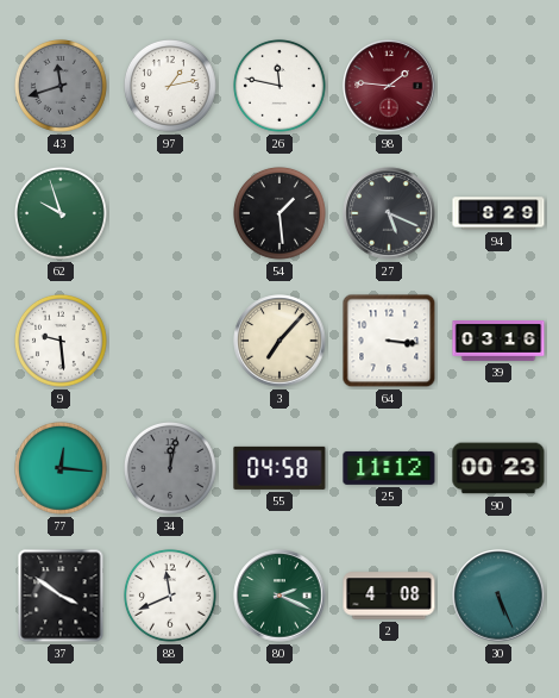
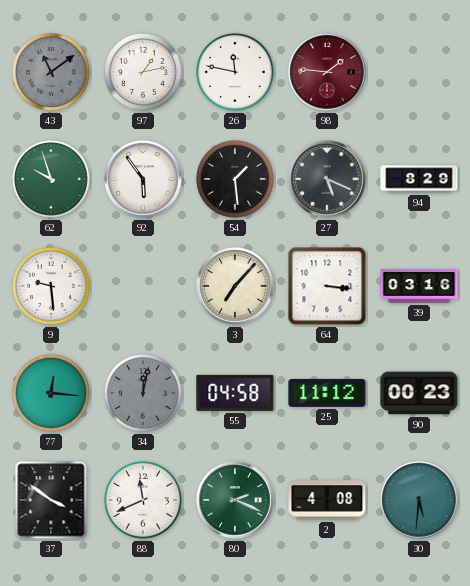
43: 11:42 -> 11:09
92: none -> 5:54
30: 5:26 -> 5:31
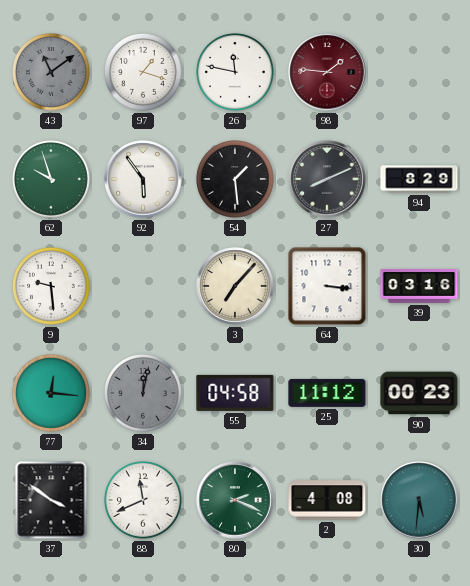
97: 1:13 -> 1:18
27: 5:19 -> 8:11
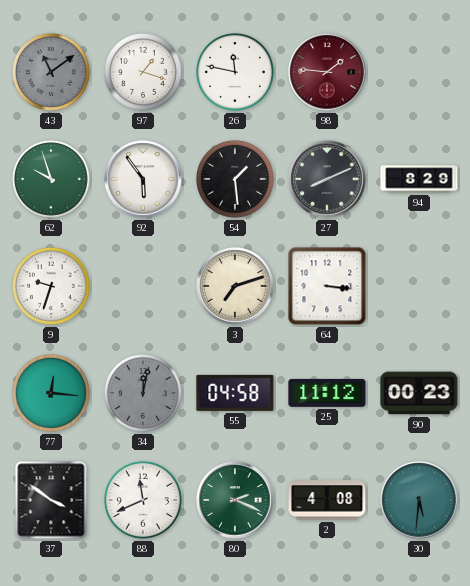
9: 9:29 -> 9:33
3: 7:07 -> 7:12
39: 03:16 -> none
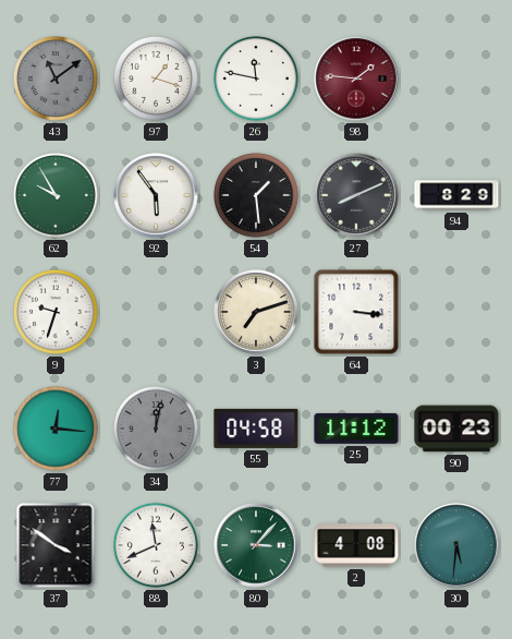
62: 9:57 -> 9:55
80: 2:19 -> 3:07
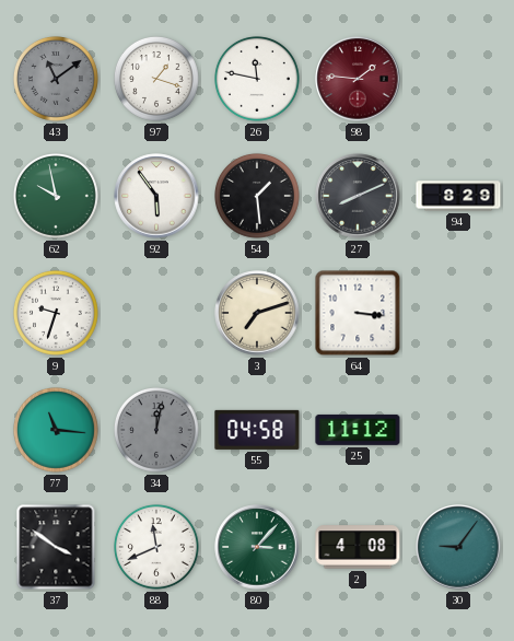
62: 9:55 -> 9:58
77: 12:16 -> 11:16
90: 00:23 -> none
30: 5:31 -> 9:06
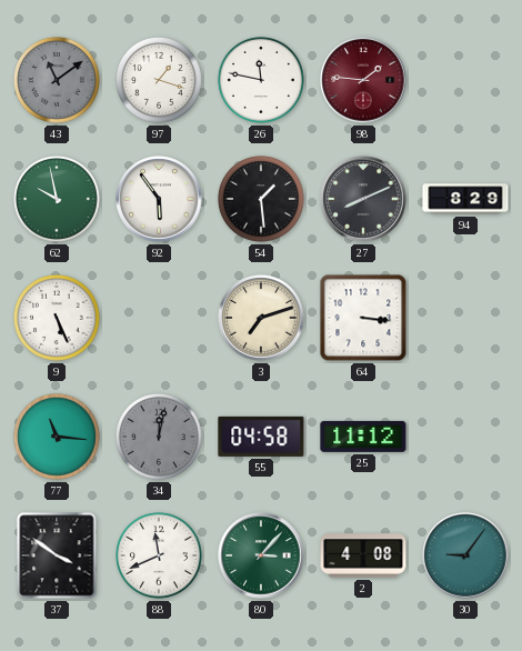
9: 9:33 -> 5:26
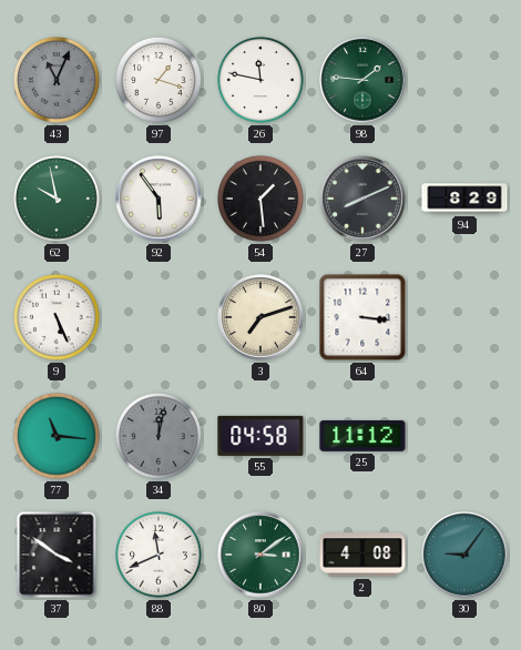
43: 11:09 -> 11:04
98 dial: burgundy -> green
80: 3:07 -> 3:09
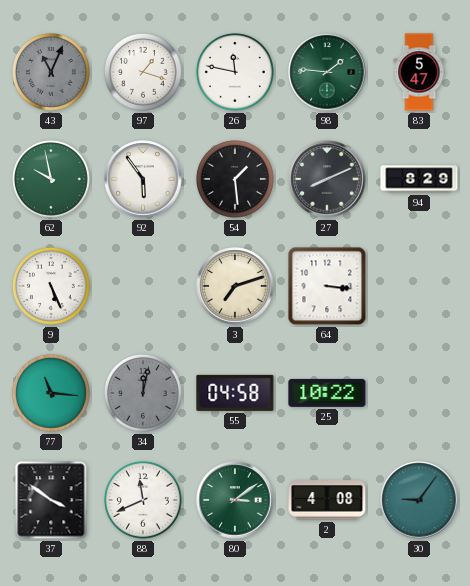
83: none -> 5:47
25: 11:12 -> 10:22
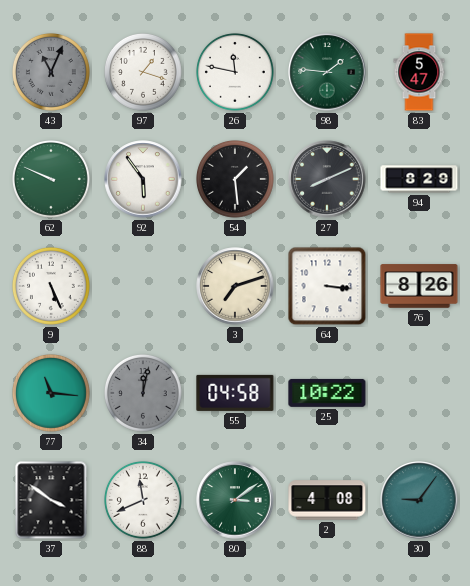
62: 9:58 -> 9:49
76: none -> 8:26
